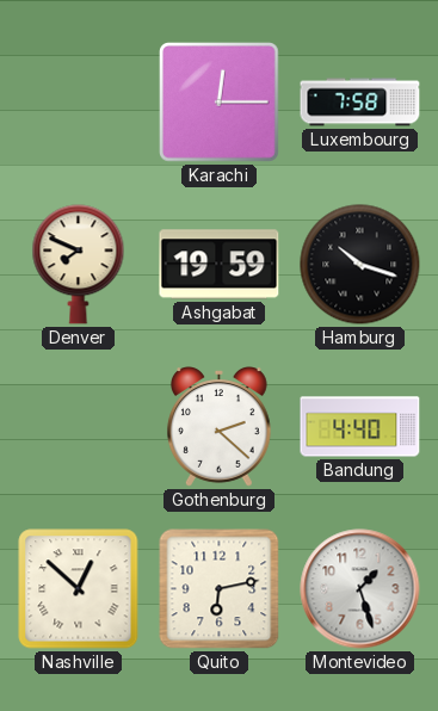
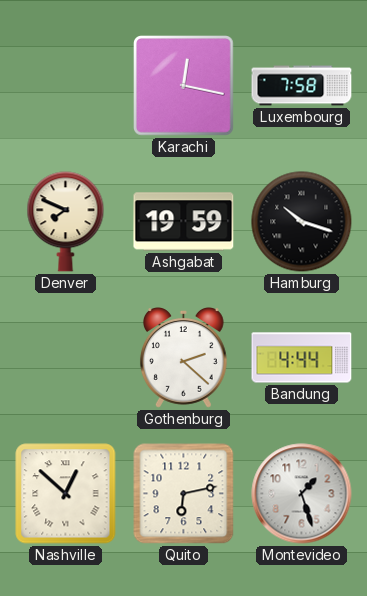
Karachi: 12:15 -> 12:17
Bandung: 4:40 -> 4:44
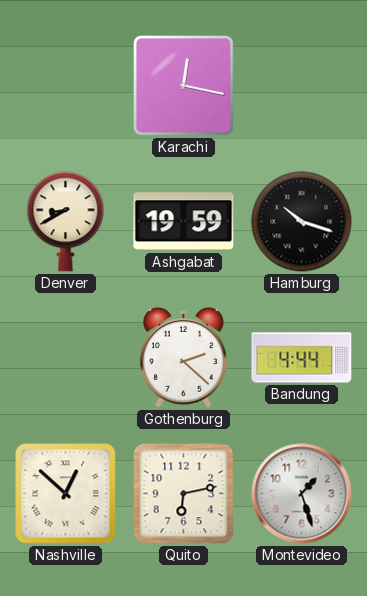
Luxembourg: 7:58 -> none
Denver: 7:49 -> 8:40
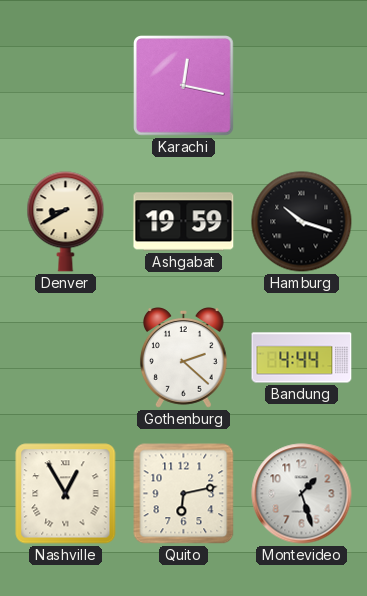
Nashville: 12:52 -> 12:55
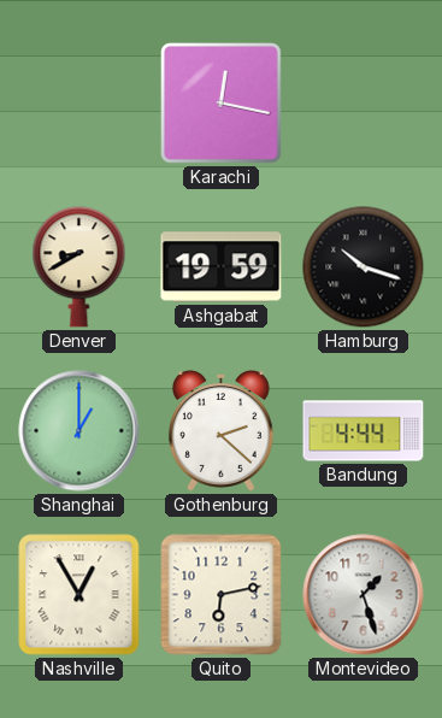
Shanghai: none -> 1:00
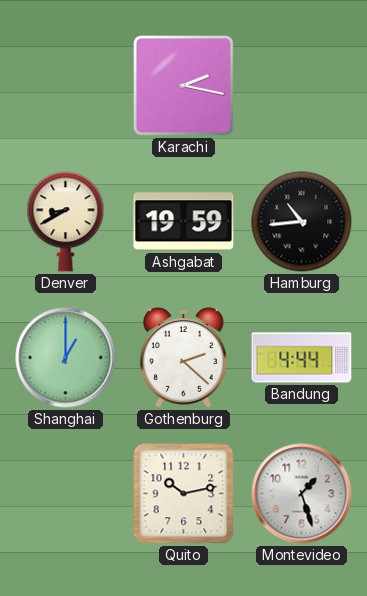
Karachi: 12:17 -> 2:17
Hamburg: 10:18 -> 10:44
Nashville: 12:55 -> none
Quito: 6:13 -> 10:13
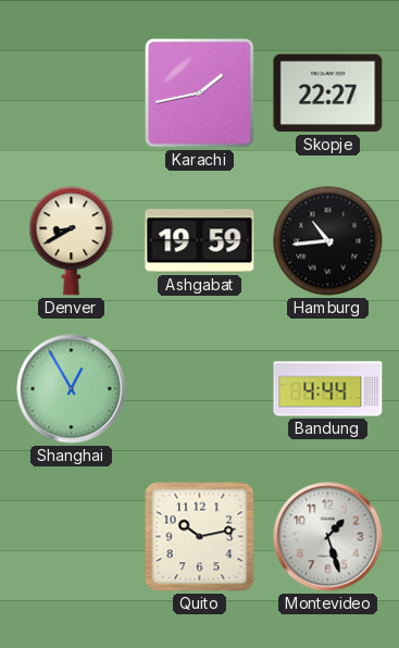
Karachi: 2:17 -> 1:43
Skopje: none -> 22:27
Shanghai: 1:00 -> 12:55
Gothenburg: 2:22 -> none
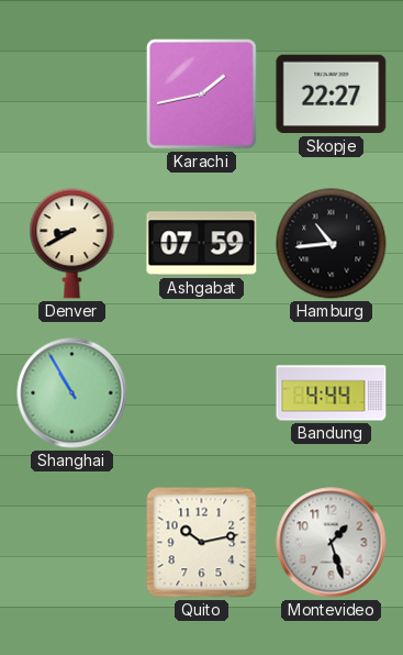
Ashgabat: 19:59 -> 07:59
Shanghai: 12:55 -> 10:55
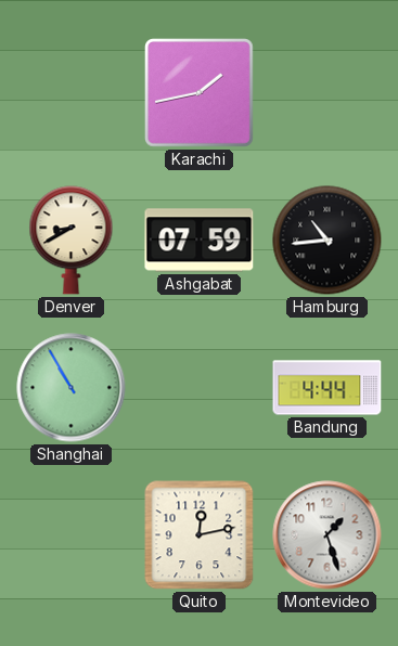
Skopje: 22:27 -> none
Quito: 10:13 -> 12:13
